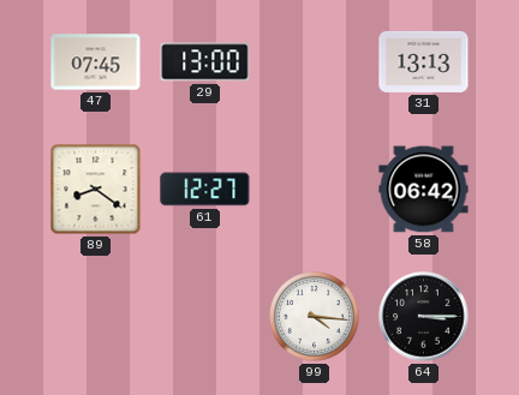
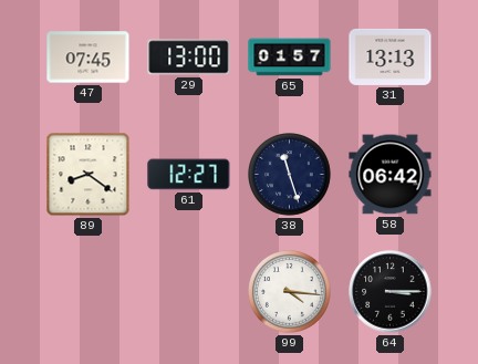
65: none -> 01:57
38: none -> 11:27
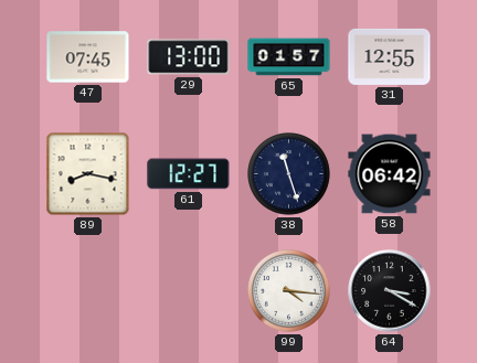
31: 13:13 -> 12:55
89: 8:21 -> 8:17
64: 3:15 -> 3:20
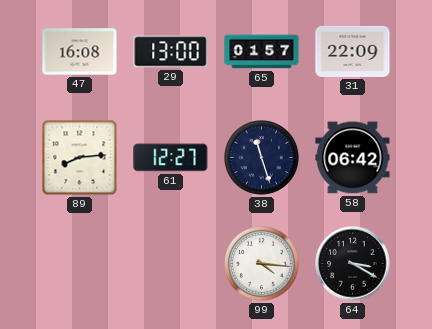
47: 07:45 -> 16:08
31: 12:55 -> 22:09
89: 8:17 -> 8:14
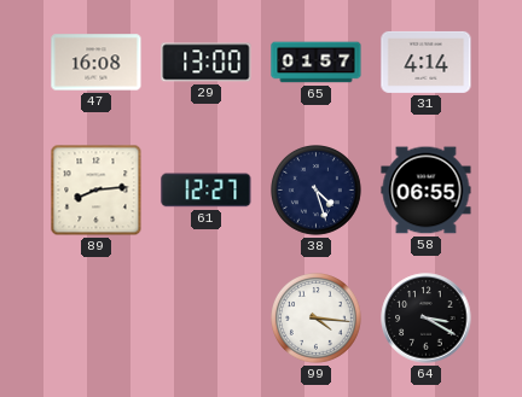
31: 22:09 -> 4:14
38: 11:27 -> 4:27
58: 06:42 -> 06:55
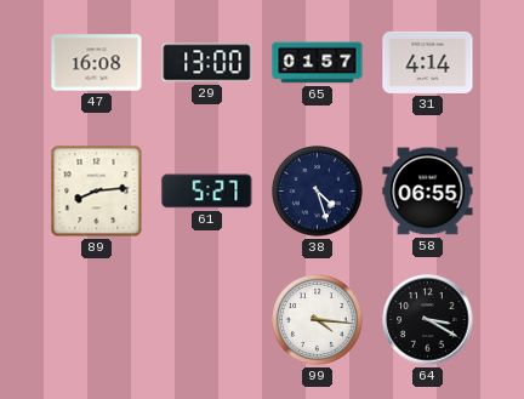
61: 12:27 -> 5:27
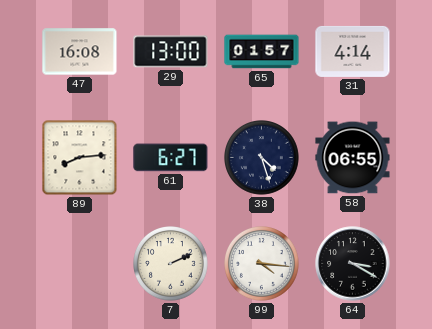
61: 5:27 -> 6:27
7: none -> 2:11
